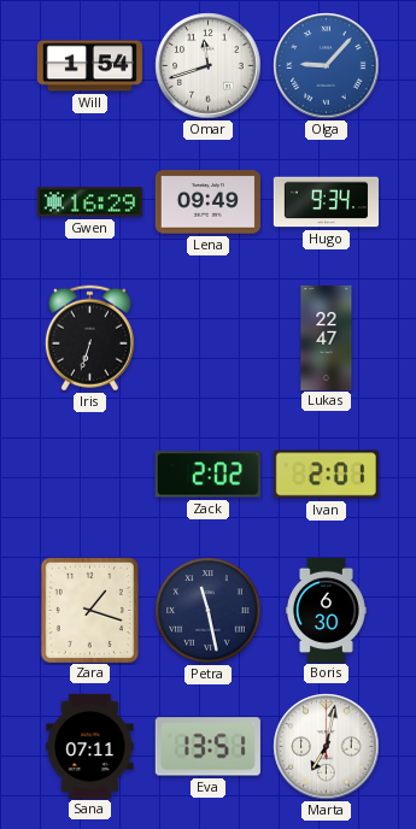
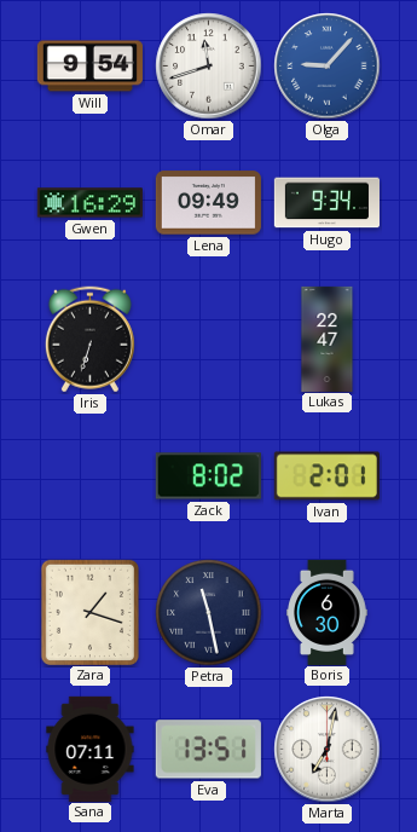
Will: 1:54 -> 9:54
Zack: 2:02 -> 8:02
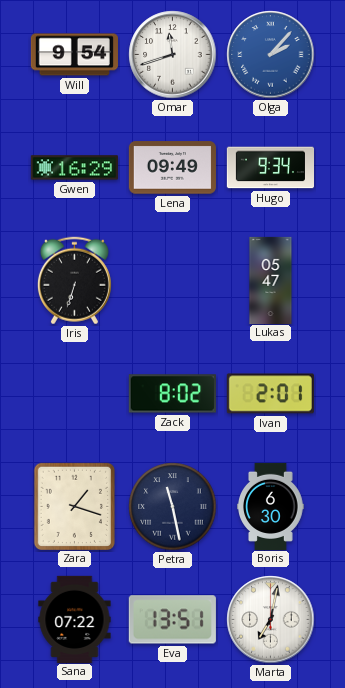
Olga: 9:07 -> 2:07
Lukas: 22:47 -> 05:47
Sana: 07:11 -> 07:22
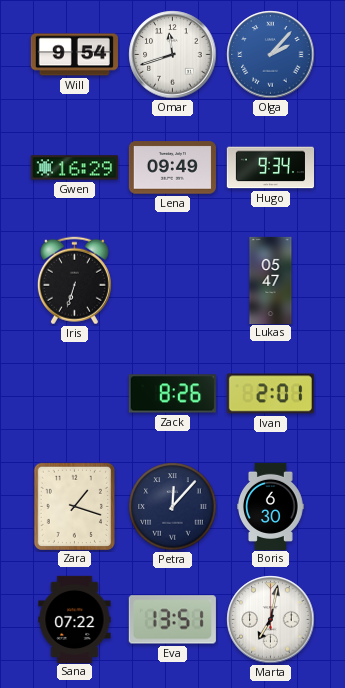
Zack: 8:02 -> 8:26
Petra: 11:28 -> 12:07
